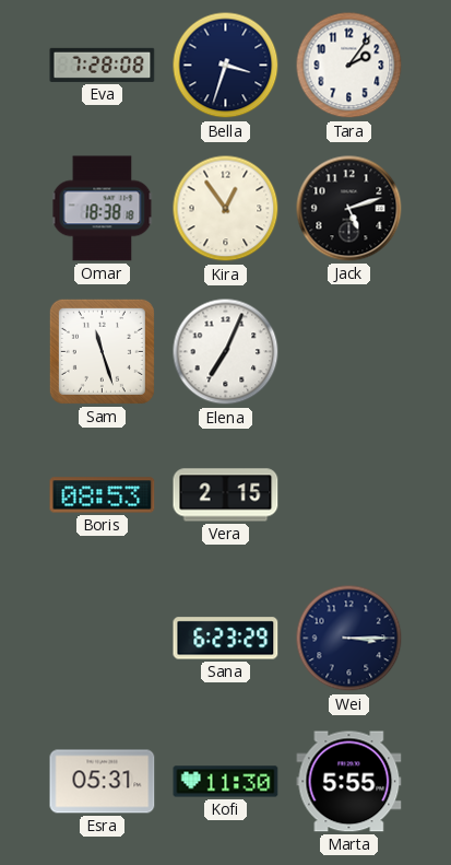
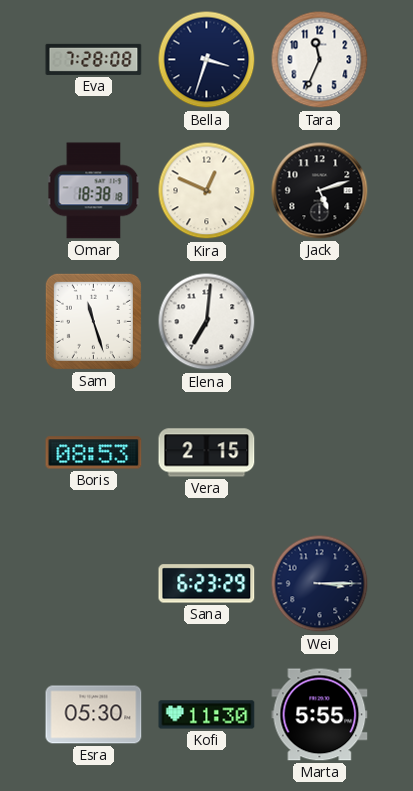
Tara: 2:06 -> 11:34
Kira: 12:54 -> 12:49
Elena: 7:04 -> 7:01
Esra: 05:31 -> 05:30
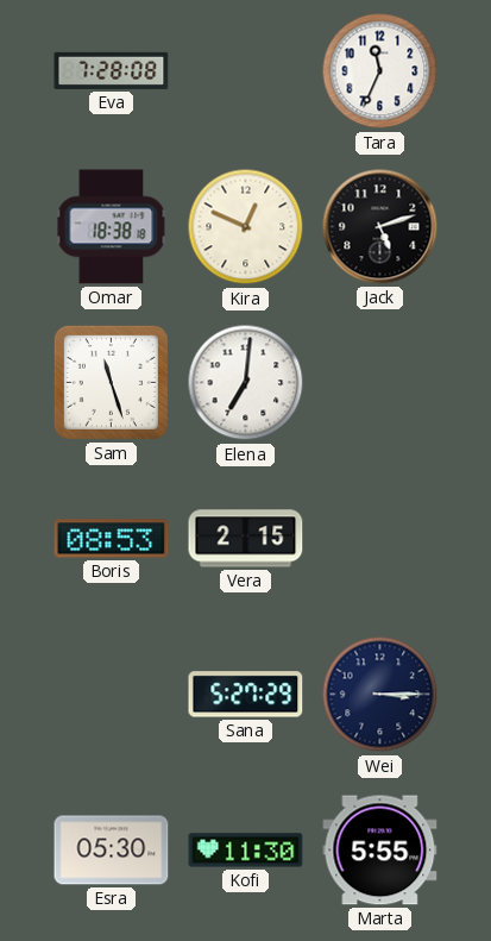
Bella: 3:33 -> none
Sana: 6:23 -> 5:27
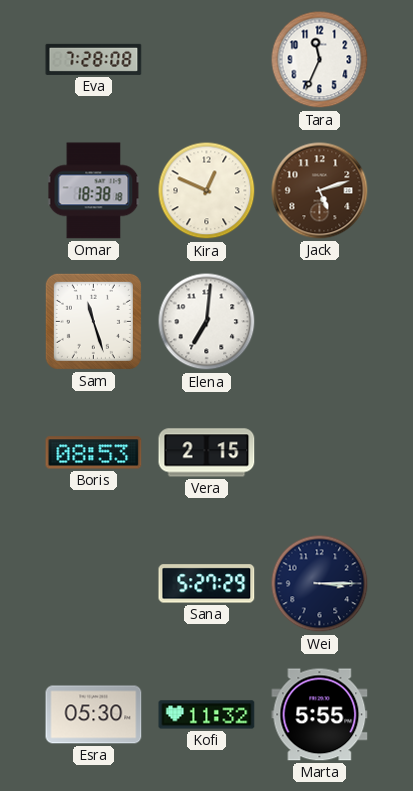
Jack dial: black -> brown
Kofi: 11:30 -> 11:32
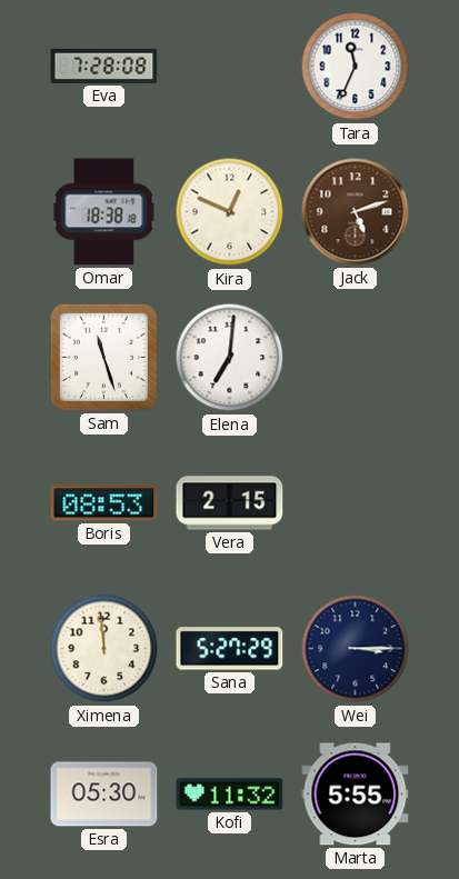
Ximena: none -> 11:59
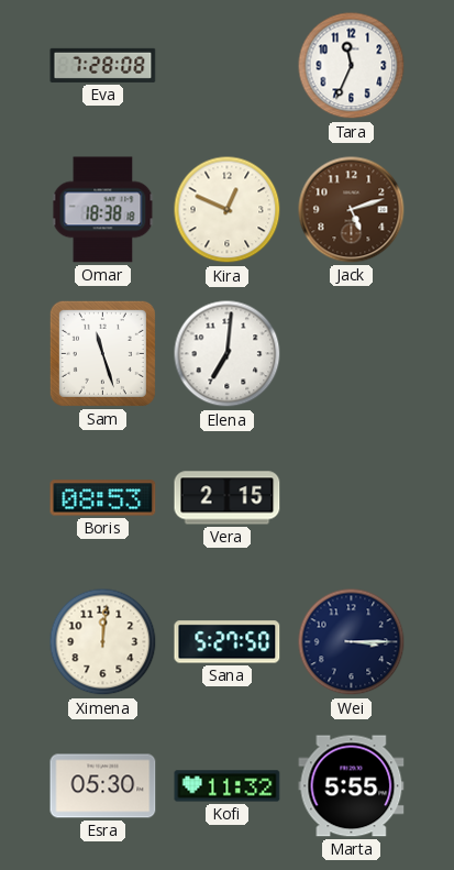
Ximena: 11:59 -> 12:01
Sana: 5:27:29 -> 5:27:50
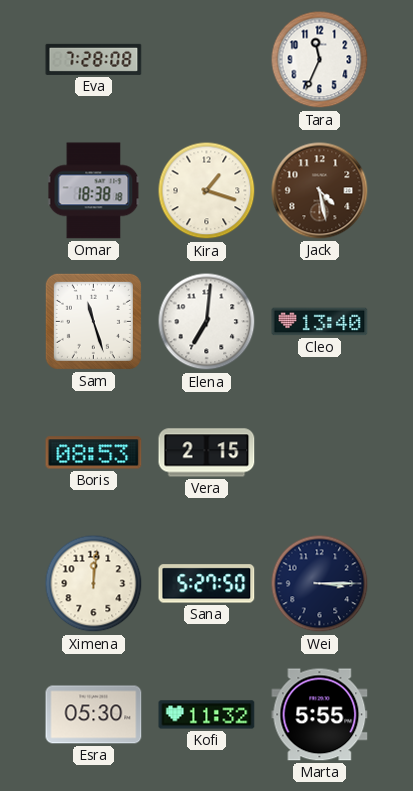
Kira: 12:49 -> 1:18
Jack: 5:12 -> 4:28
Cleo: none -> 13:40
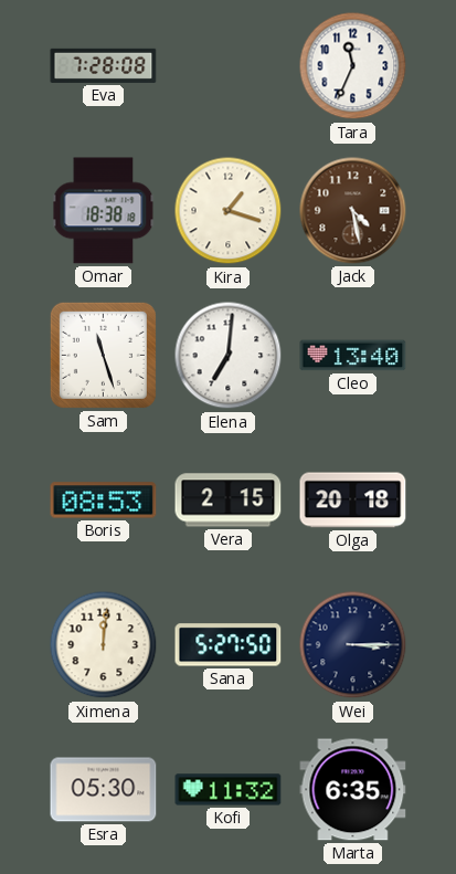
Olga: none -> 20:18
Marta: 5:55 -> 6:35
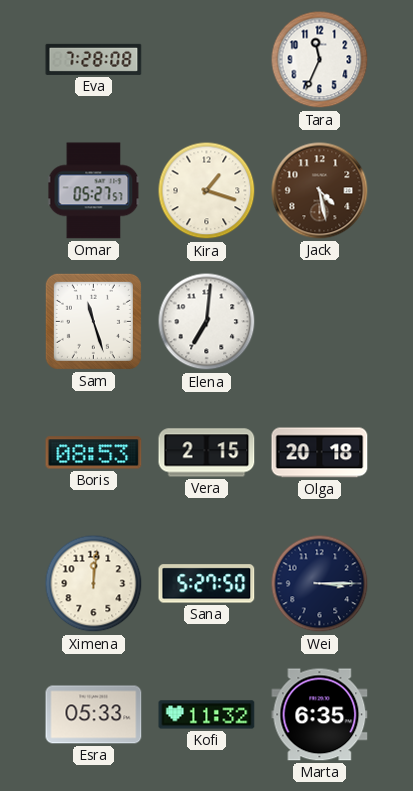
Omar: 18:38 -> 05:27
Cleo: 13:40 -> none
Esra: 05:30 -> 05:33
